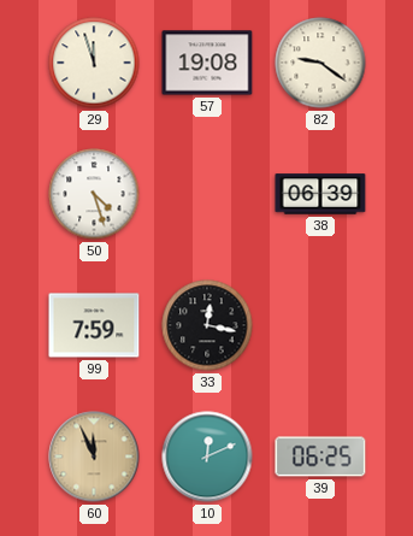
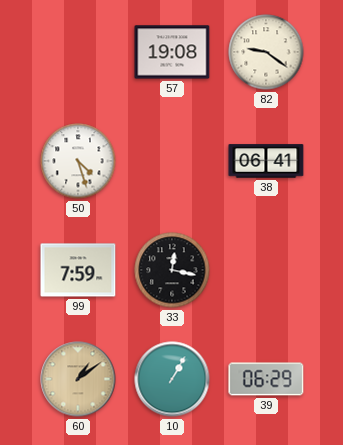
29: 11:57 -> none
38: 06:39 -> 06:41
60: 11:56 -> 1:09
10: 12:11 -> 1:05
39: 06:25 -> 06:29
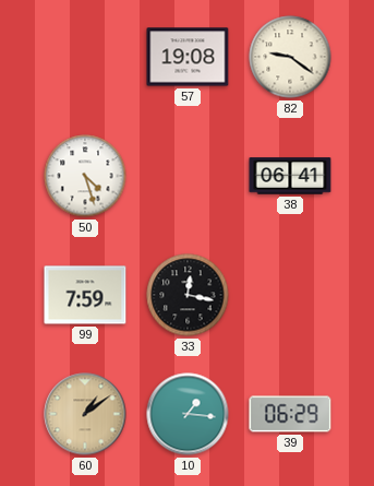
10: 1:05 -> 1:16
